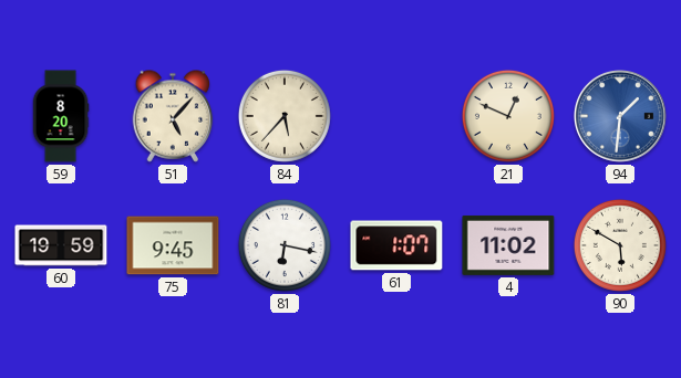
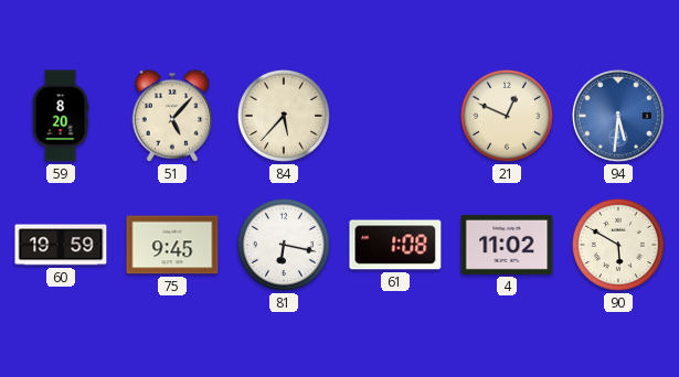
94: 1:31 -> 5:31
61: 1:07 -> 1:08
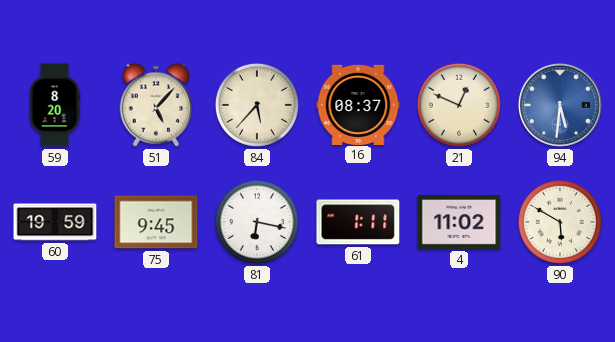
16: none -> 08:37
61: 1:08 -> 1:11
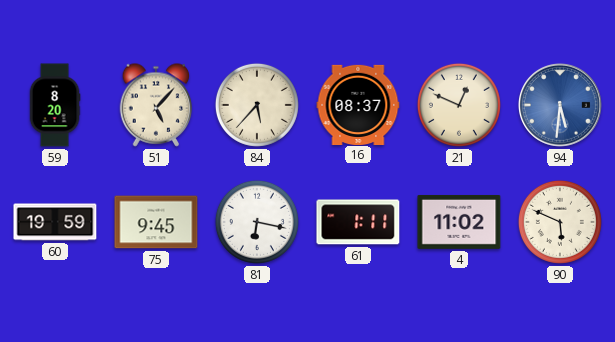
90: 5:50 -> 5:49
